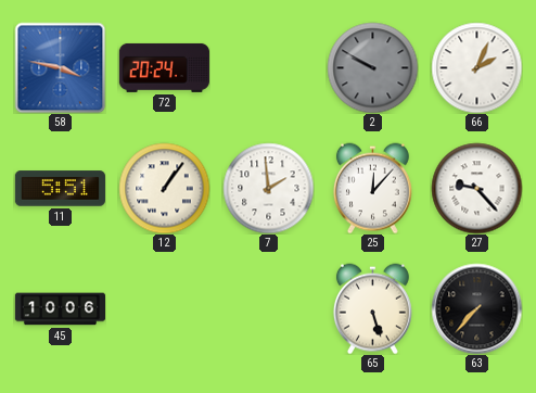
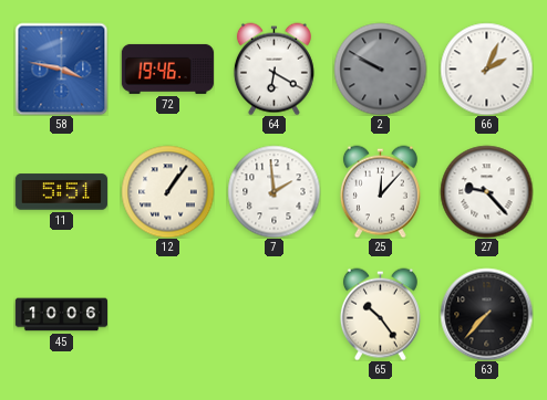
72: 20:24 -> 19:46
64: none -> 6:20
65: 5:27 -> 10:24
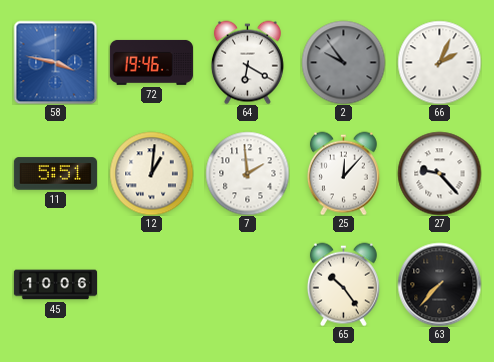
2: 9:50 -> 9:54
12: 1:06 -> 1:01
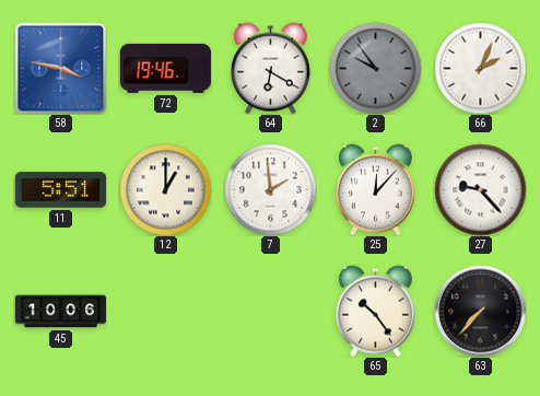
12: 1:01 -> 1:00
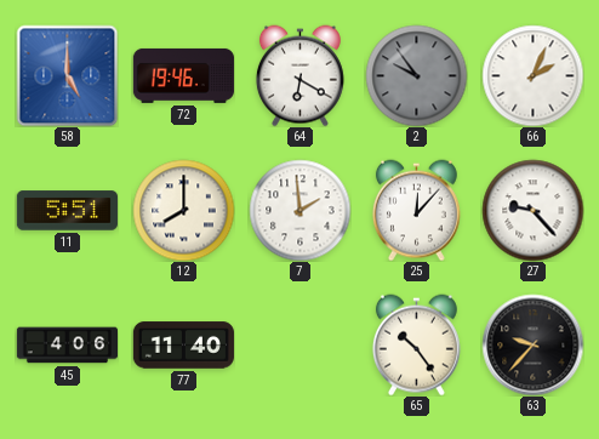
58: 3:47 -> 5:00
12: 1:00 -> 8:00
45: 10:06 -> 4:06
77: none -> 11:40
63: 7:37 -> 9:37
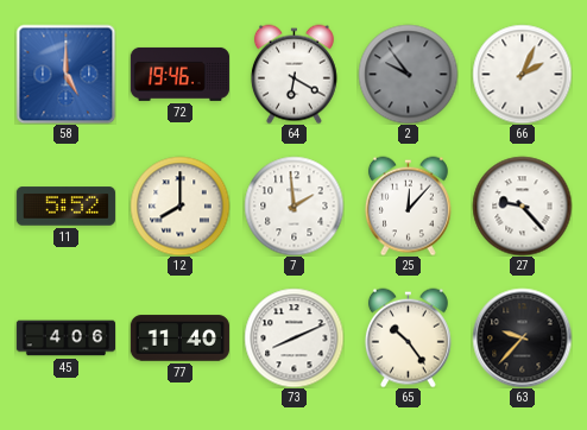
11: 5:51 -> 5:52
73: none -> 8:11
